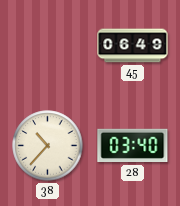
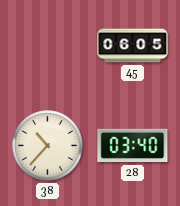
45: 06:49 -> 06:05
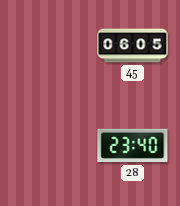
38: 10:37 -> none
28: 03:40 -> 23:40
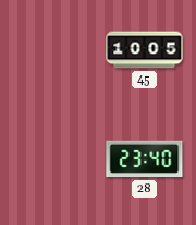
45: 06:05 -> 10:05
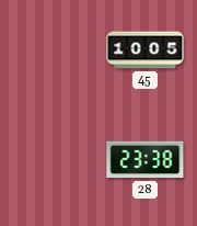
28: 23:40 -> 23:38
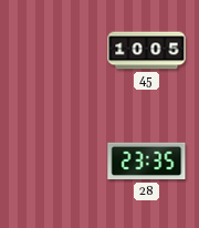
28: 23:38 -> 23:35
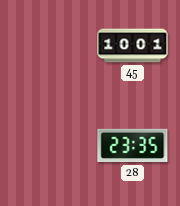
45: 10:05 -> 10:01
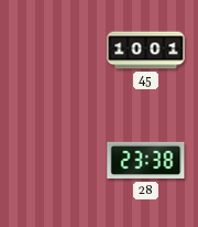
28: 23:35 -> 23:38
